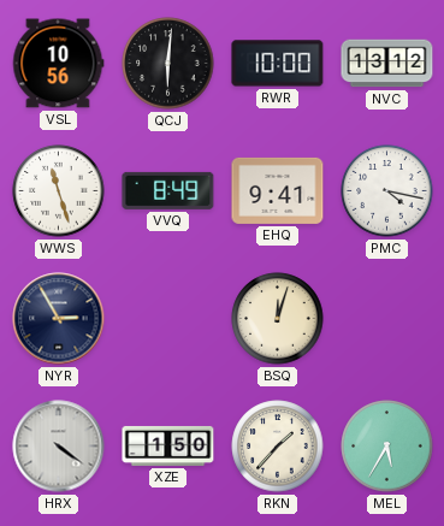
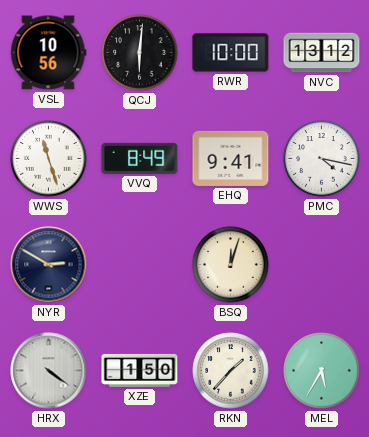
NYR: 2:55 -> 2:50
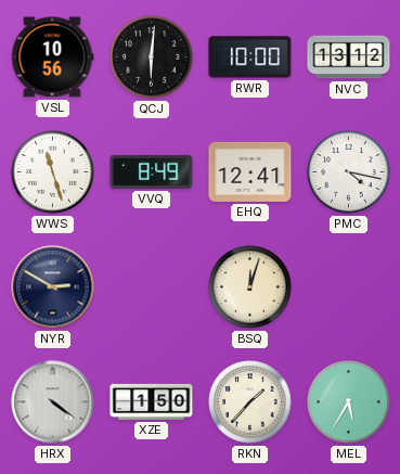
EHQ: 9:41 -> 12:41
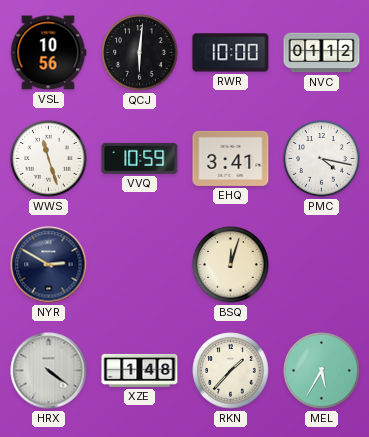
NVC: 13:12 -> 01:12
VVQ: 8:49 -> 10:59
EHQ: 12:41 -> 3:41
XZE: 1:50 -> 1:48
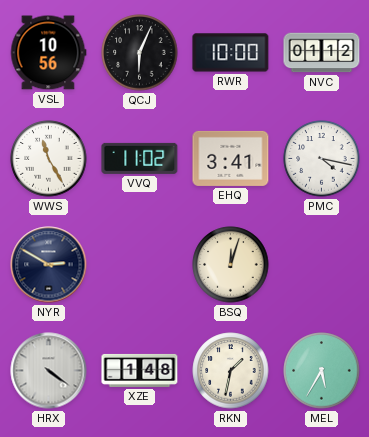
QCJ: 6:01 -> 6:04
WWS: 11:27 -> 11:25
VVQ: 10:59 -> 11:02
RKN: 1:37 -> 1:32
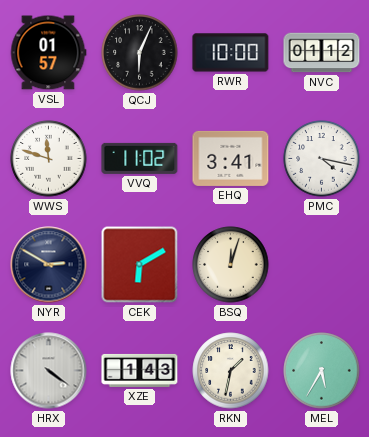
VSL: 10:56 -> 01:57
WWS: 11:25 -> 11:48
CEK: none -> 6:10
XZE: 1:48 -> 1:43
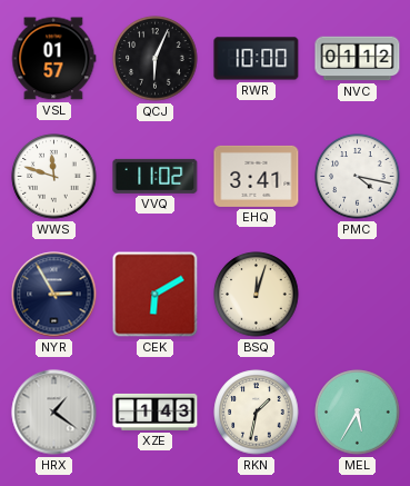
NYR: 2:50 -> 2:55
HRX: 4:21 -> 1:21
